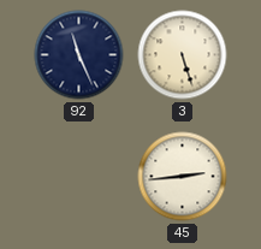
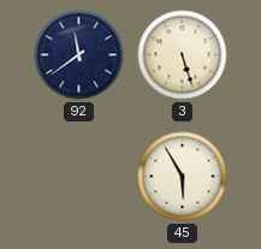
92: 11:26 -> 11:39
45: 2:44 -> 5:55
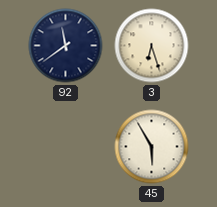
3: 5:27 -> 6:27
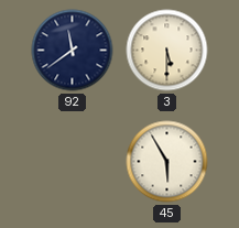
3: 6:27 -> 5:30
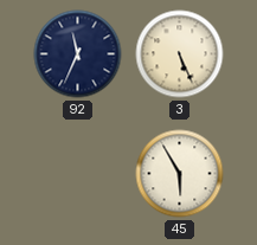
92: 11:39 -> 11:34
3: 5:30 -> 5:26
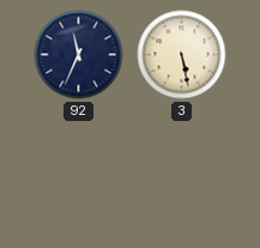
3: 5:26 -> 5:28
45: 5:55 -> none
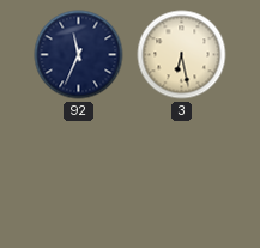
3: 5:28 -> 6:28
